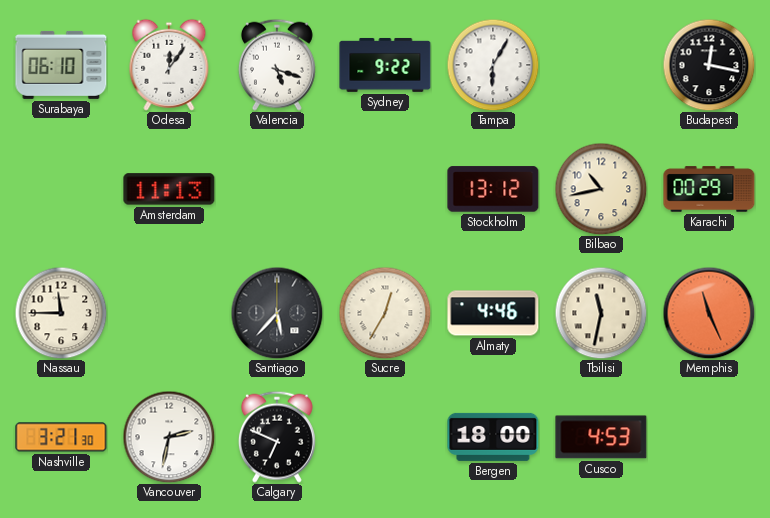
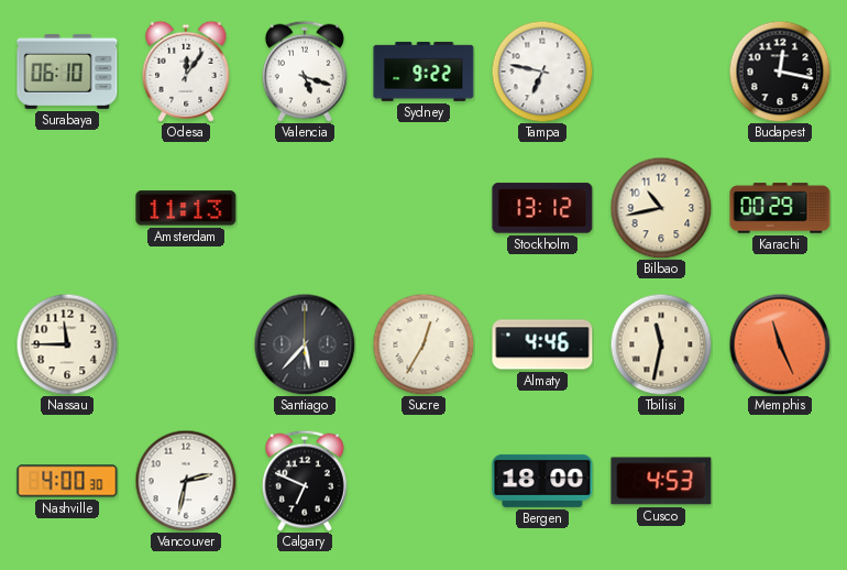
Tampa: 6:05 -> 6:47
Nashville: 3:21 -> 4:00
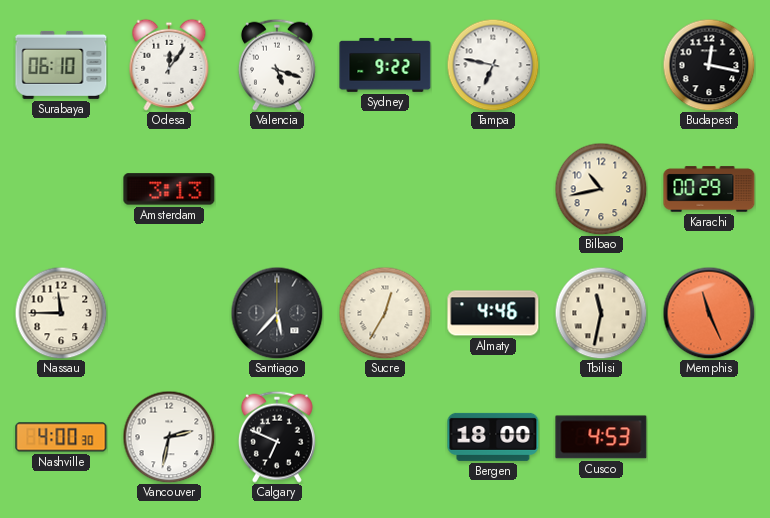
Amsterdam: 11:13 -> 3:13
Stockholm: 13:12 -> none
